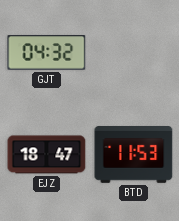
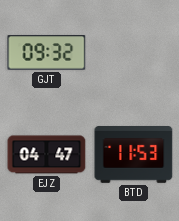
GJT: 04:32 -> 09:32
EJZ: 18:47 -> 04:47
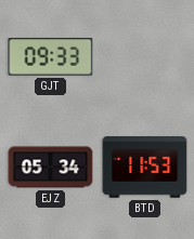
GJT: 09:32 -> 09:33
EJZ: 04:47 -> 05:34
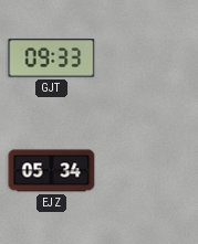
BTD: 11:53 -> none
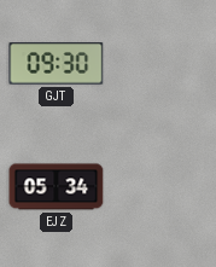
GJT: 09:33 -> 09:30
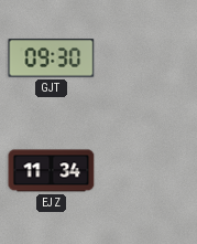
EJZ: 05:34 -> 11:34
